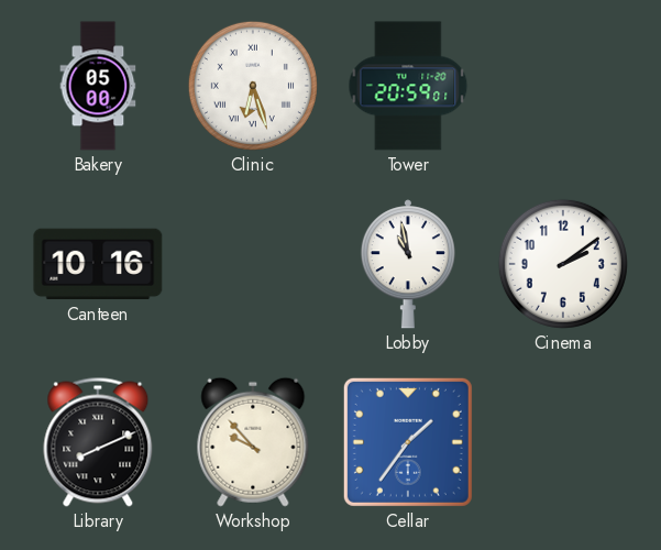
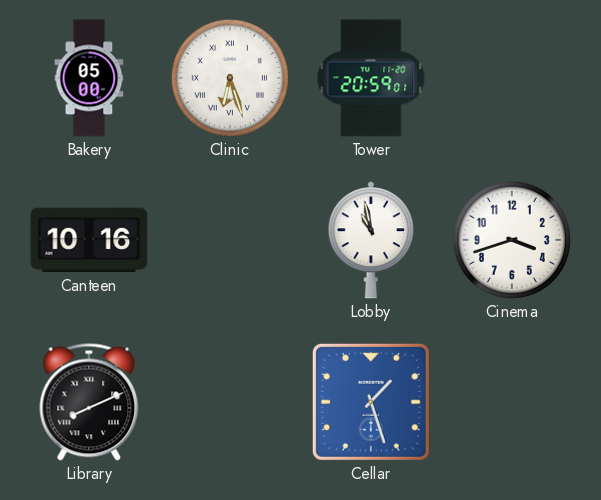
Cinema: 2:09 -> 3:42
Workshop: 9:53 -> none
Cellar: 1:36 -> 1:27
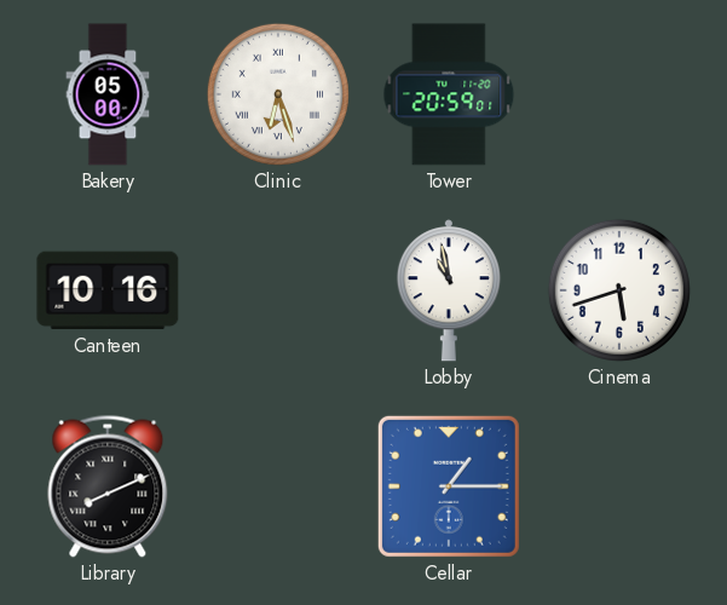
Cinema: 3:42 -> 5:42
Cellar: 1:27 -> 1:15
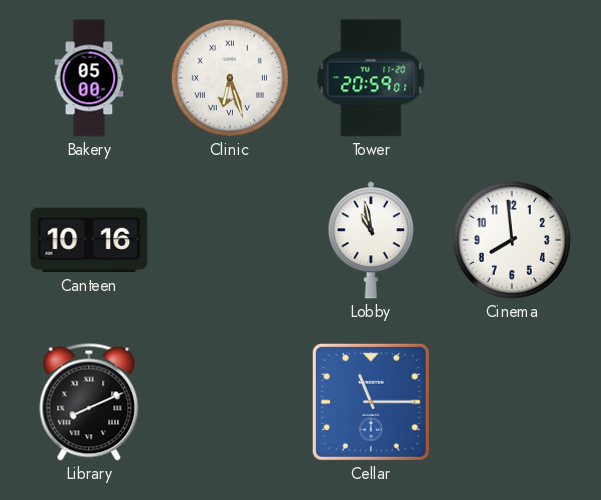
Cinema: 5:42 -> 7:59
Cellar: 1:15 -> 11:15
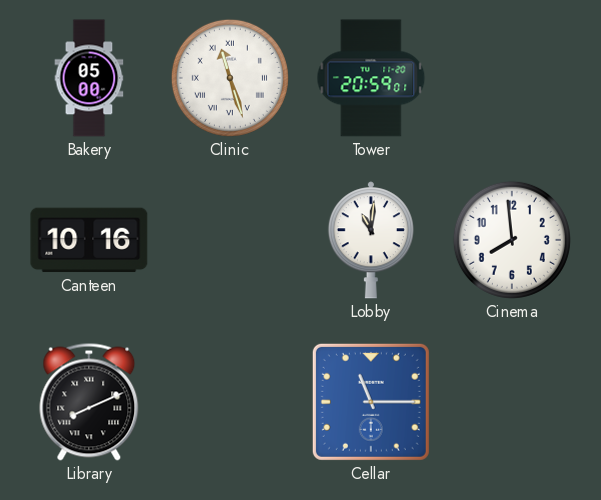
Clinic: 6:27 -> 11:27
Lobby: 10:58 -> 11:01
